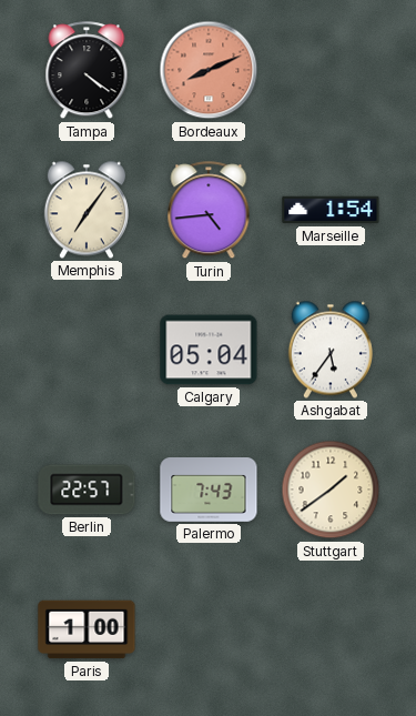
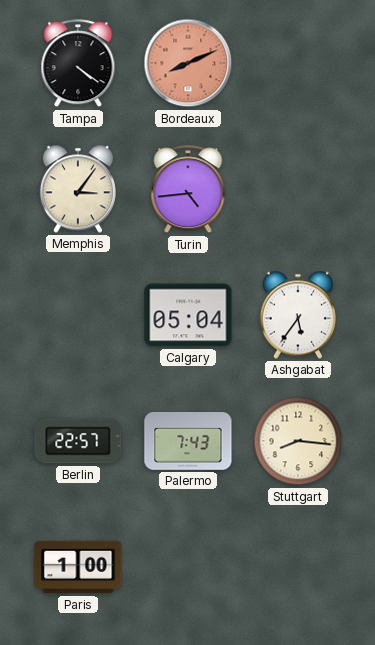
Memphis: 7:06 -> 3:06
Marseille: 1:54 -> none
Stuttgart: 1:39 -> 8:16
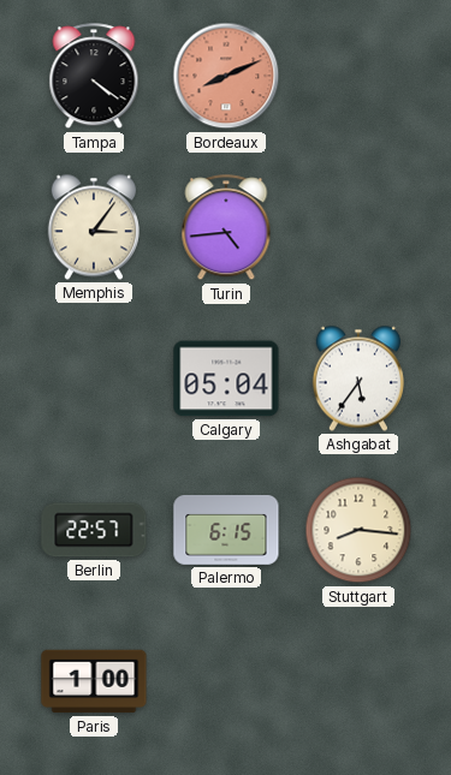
Palermo: 7:43 -> 6:15
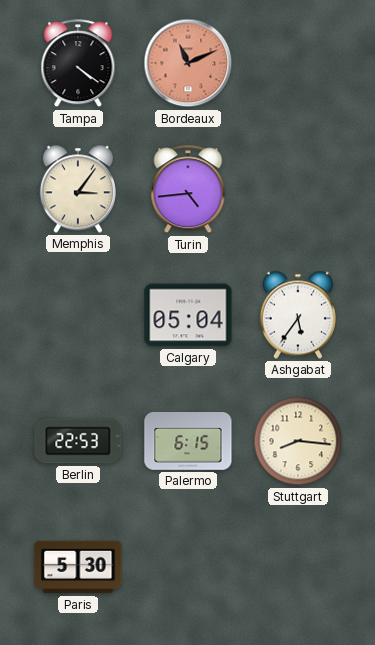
Bordeaux: 8:11 -> 11:11
Berlin: 22:57 -> 22:53
Paris: 1:00 -> 5:30
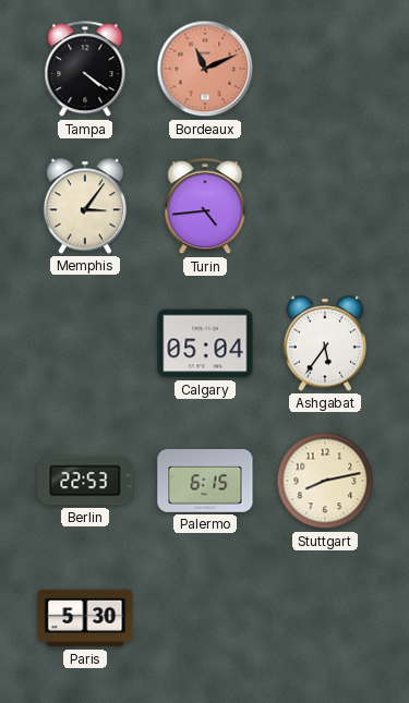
Stuttgart: 8:16 -> 8:13
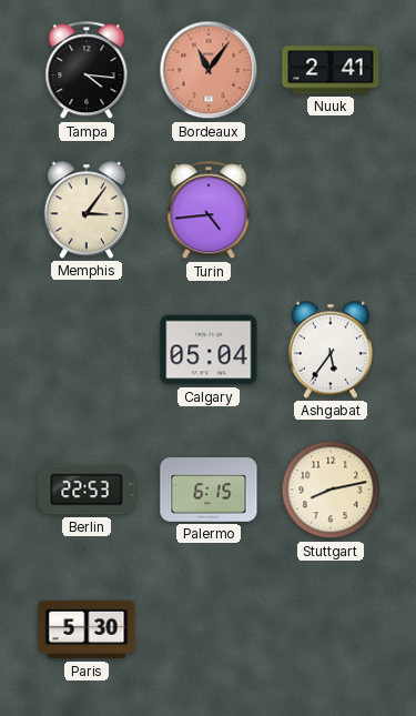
Tampa: 4:21 -> 4:16
Bordeaux: 11:11 -> 11:06
Nuuk: none -> 2:41
